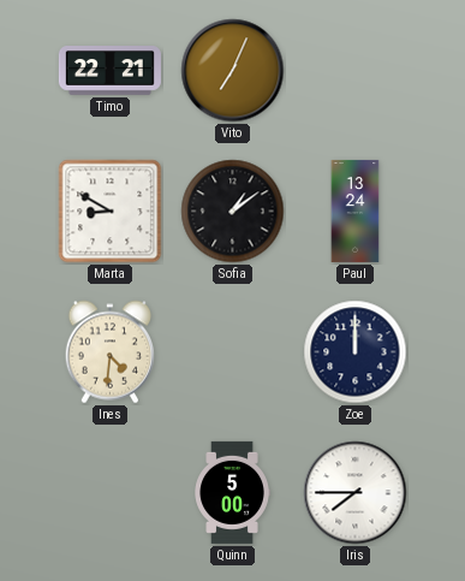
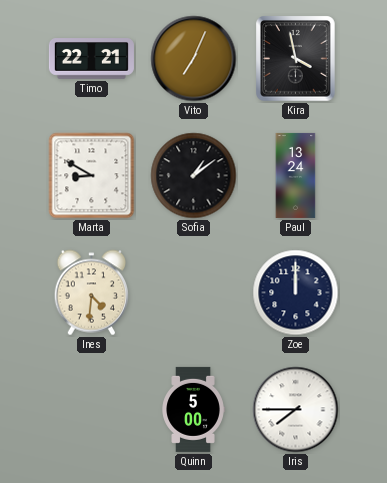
Kira: none -> 3:58
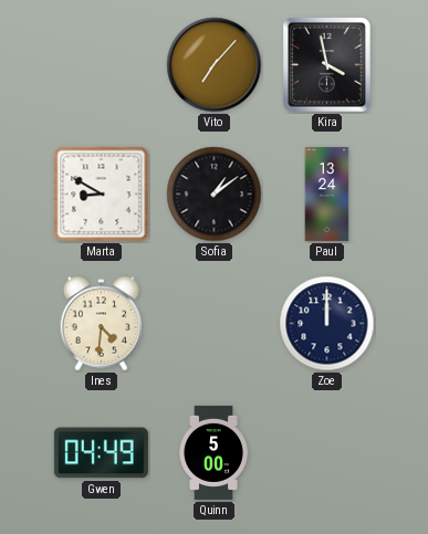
Timo: 22:21 -> none
Vito: 7:04 -> 7:07
Gwen: none -> 04:49
Iris: 7:45 -> none
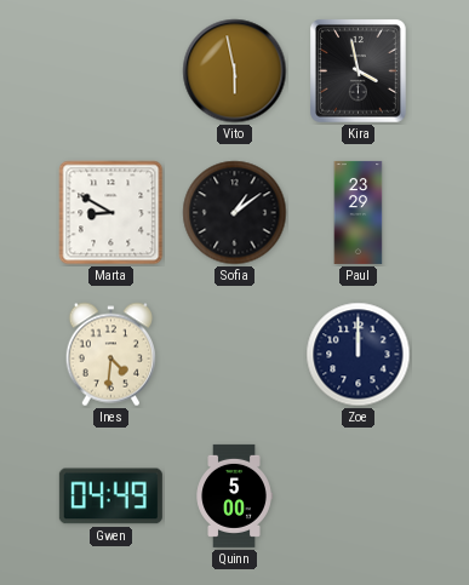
Vito: 7:07 -> 5:58
Paul: 13:24 -> 23:29
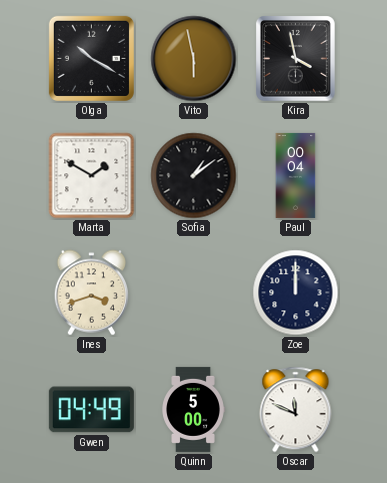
Olga: none -> 10:20
Marta: 8:50 -> 1:50
Paul: 23:29 -> 00:04
Ines: 4:31 -> 3:42
Oscar: none -> 11:49
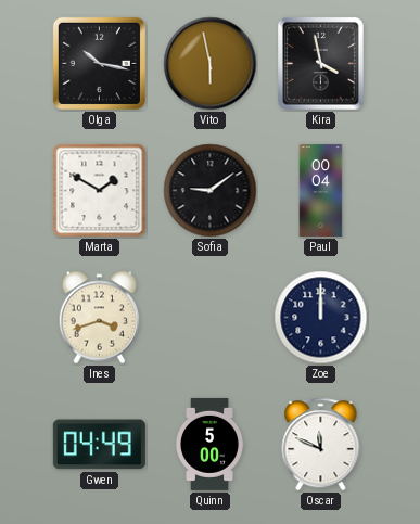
Olga: 10:20 -> 10:17
Sofia: 1:09 -> 9:09
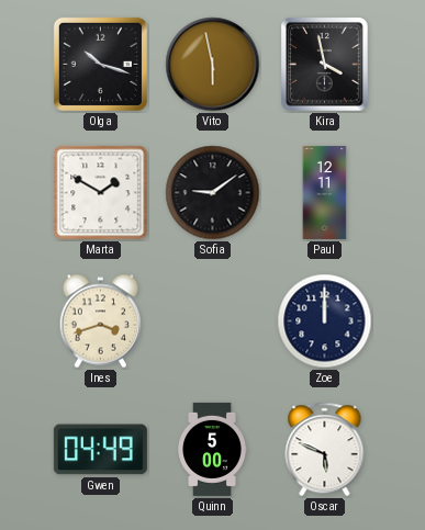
Olga: 10:17 -> 10:18
Paul: 00:04 -> 12:11
Oscar: 11:49 -> 5:49
